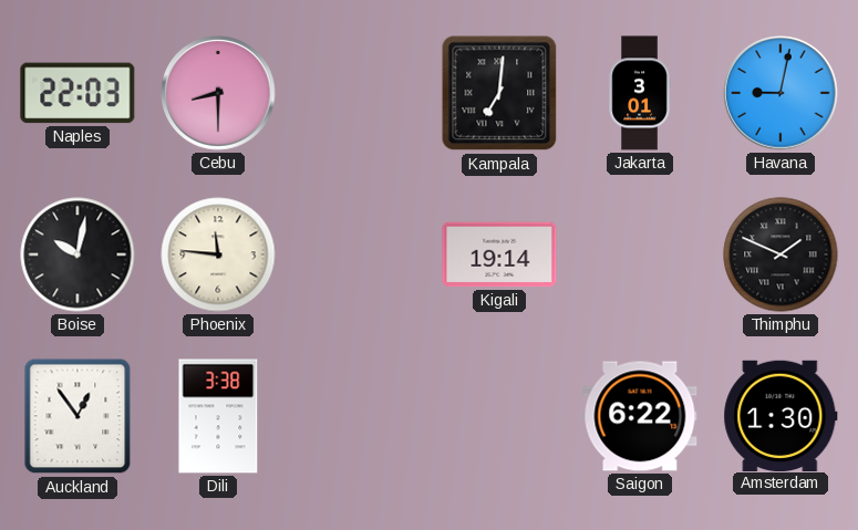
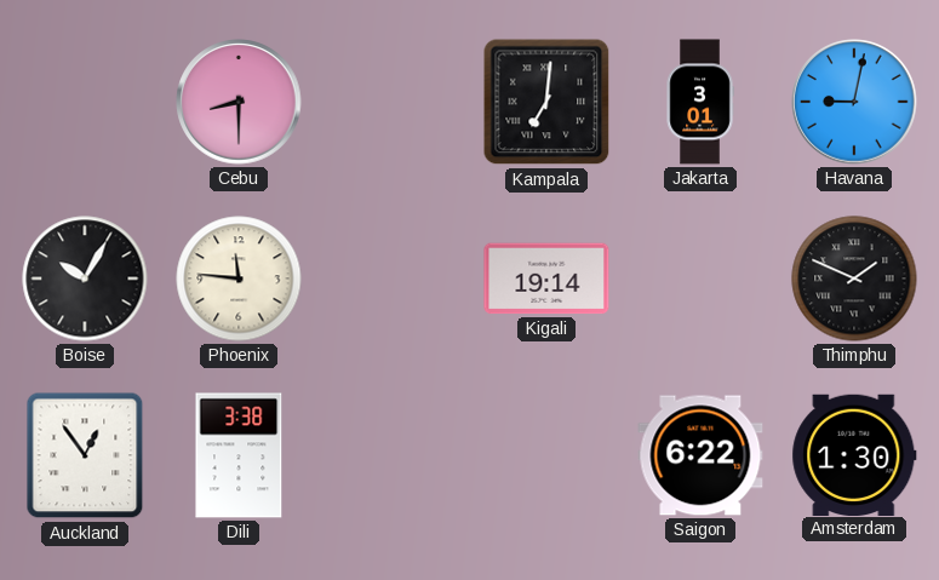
Naples: 22:03 -> none
Boise: 10:02 -> 10:05
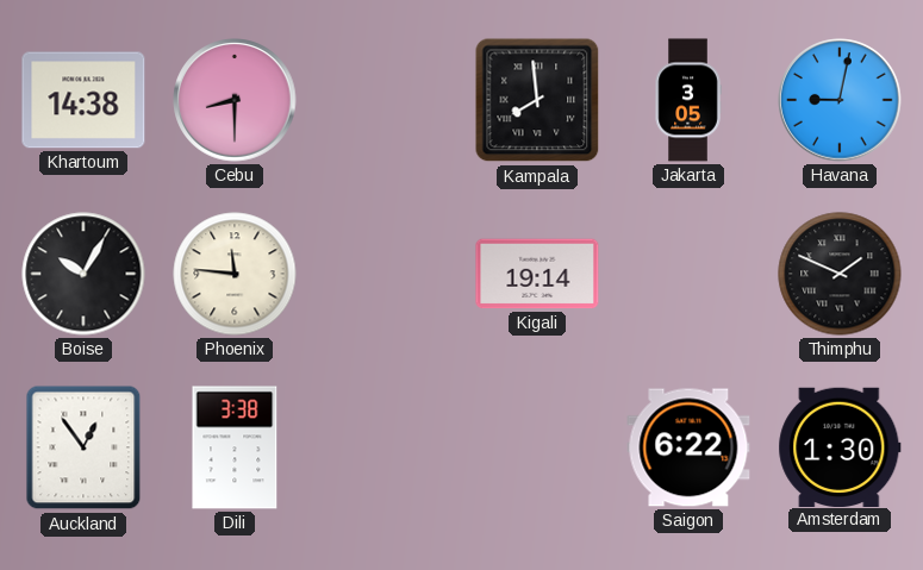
Khartoum: none -> 14:38
Kampala: 7:01 -> 7:59
Jakarta: 3:01 -> 3:05
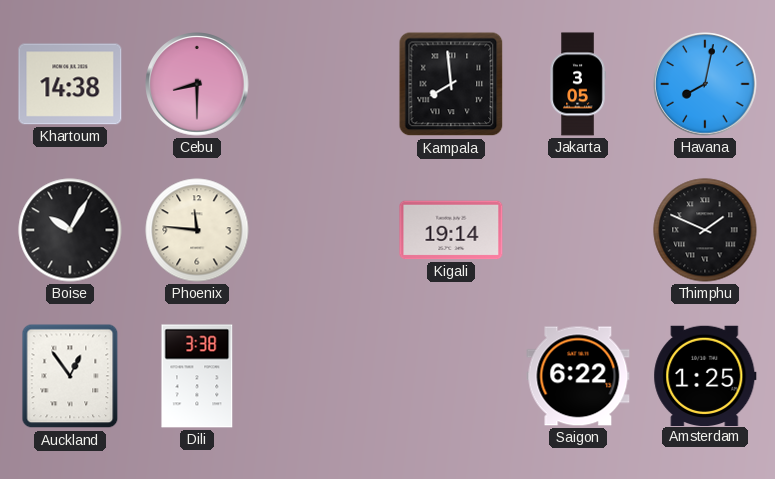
Havana: 9:02 -> 8:02
Amsterdam: 1:30 -> 1:25
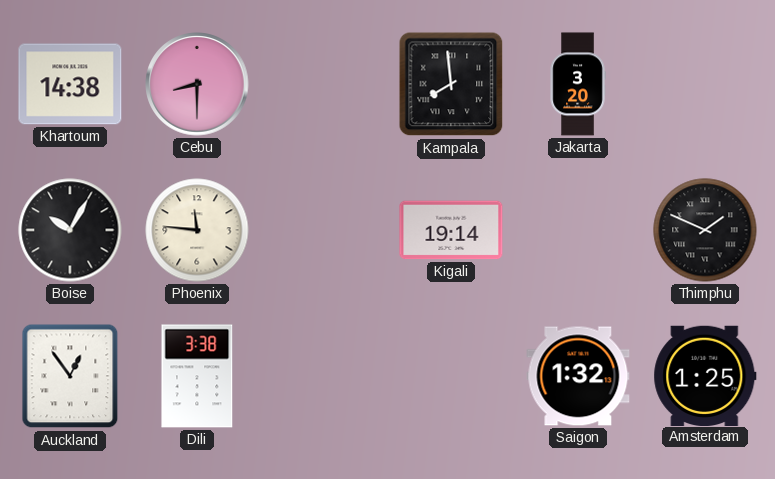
Jakarta: 3:05 -> 3:20
Havana: 8:02 -> none
Saigon: 6:22 -> 1:32
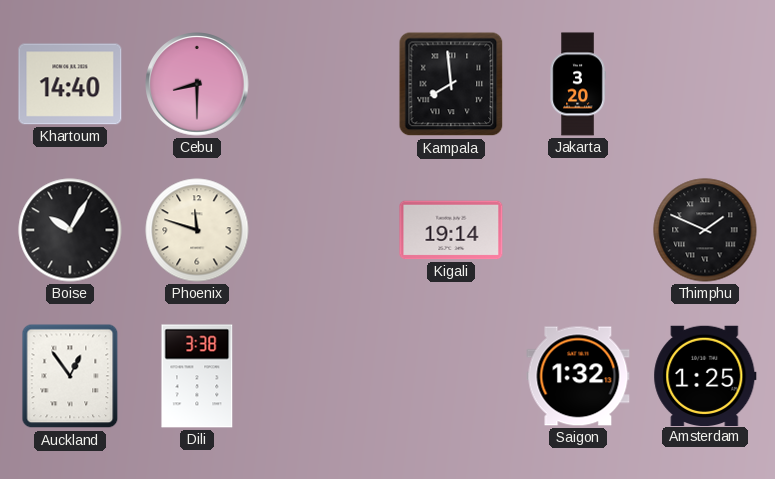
Khartoum: 14:38 -> 14:40
Phoenix: 11:46 -> 11:48
